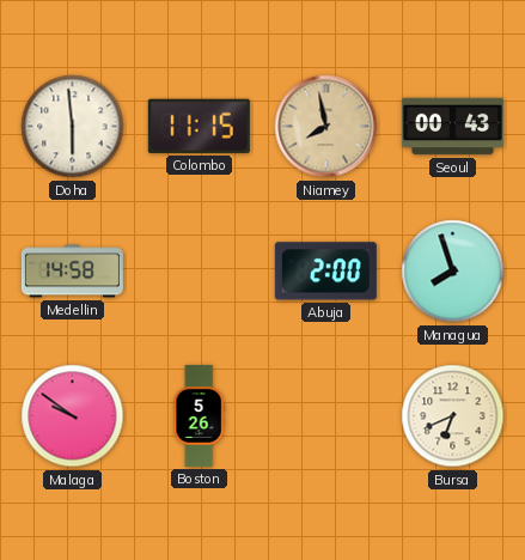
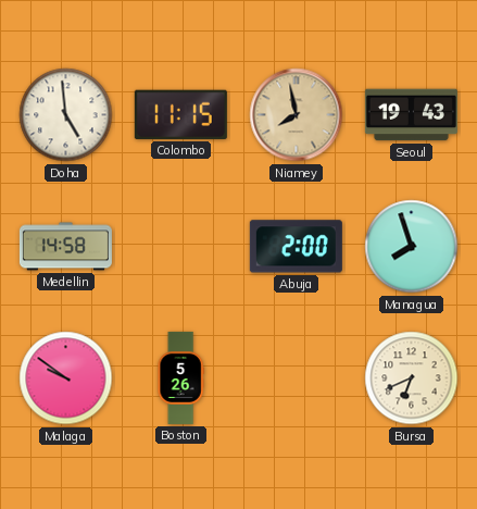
Doha: 5:59 -> 4:59
Seoul: 00:43 -> 19:43
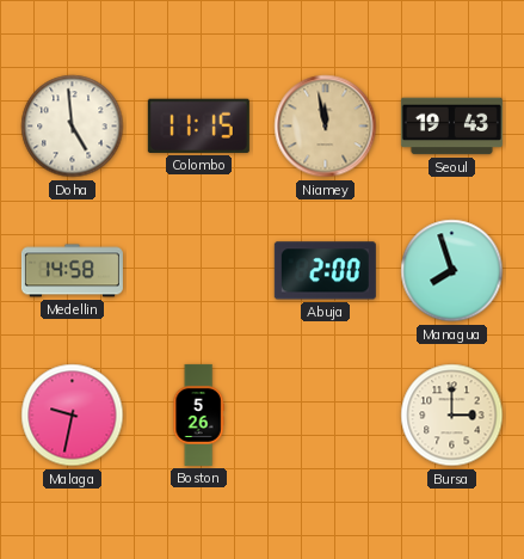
Niamey: 7:58 -> 11:58
Malaga: 9:51 -> 9:32
Bursa: 6:41 -> 3:00
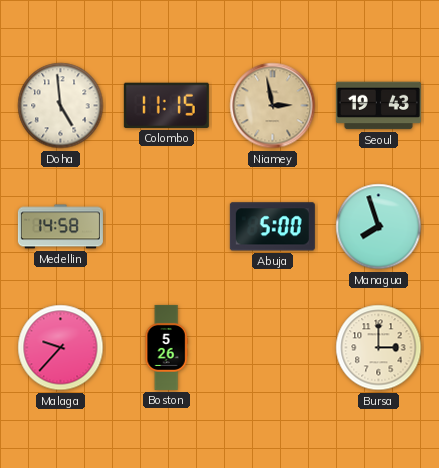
Niamey: 11:58 -> 2:58
Abuja: 2:00 -> 5:00
Malaga: 9:32 -> 9:37
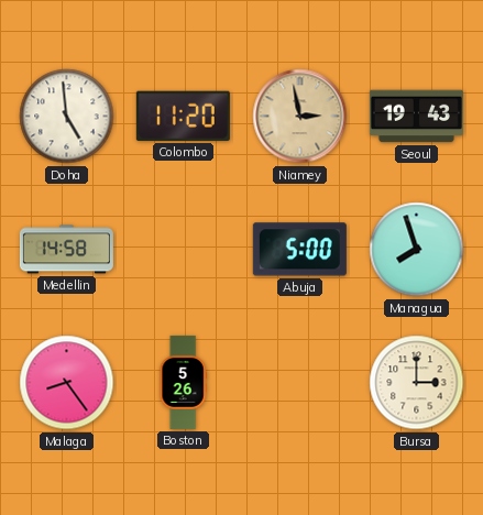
Colombo: 11:15 -> 11:20
Malaga: 9:37 -> 8:24
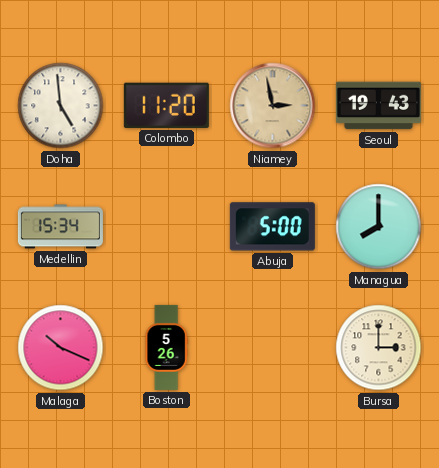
Medellin: 14:58 -> 15:34
Managua: 7:57 -> 8:00
Malaga: 8:24 -> 10:19
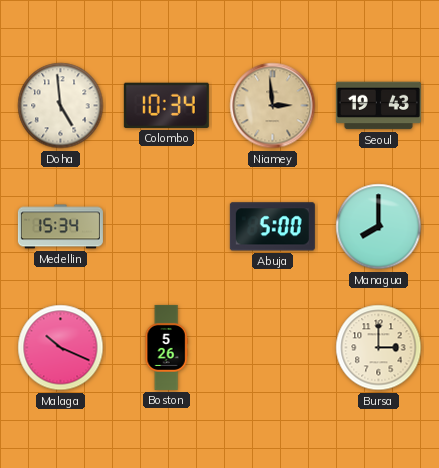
Colombo: 11:20 -> 10:34
Niamey: 2:58 -> 2:59
